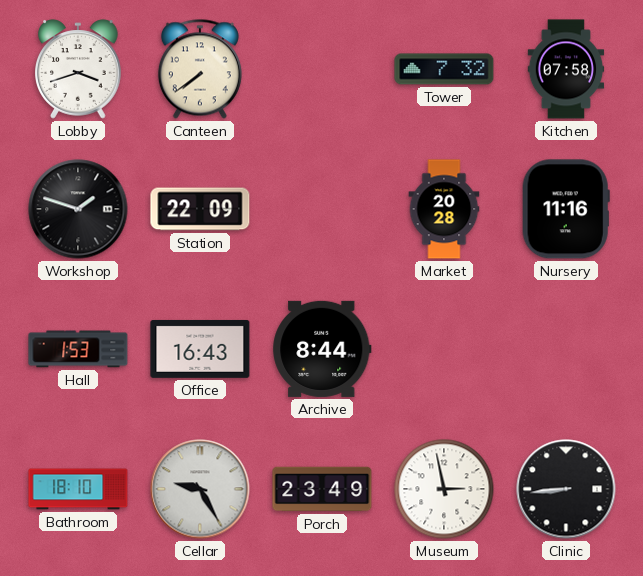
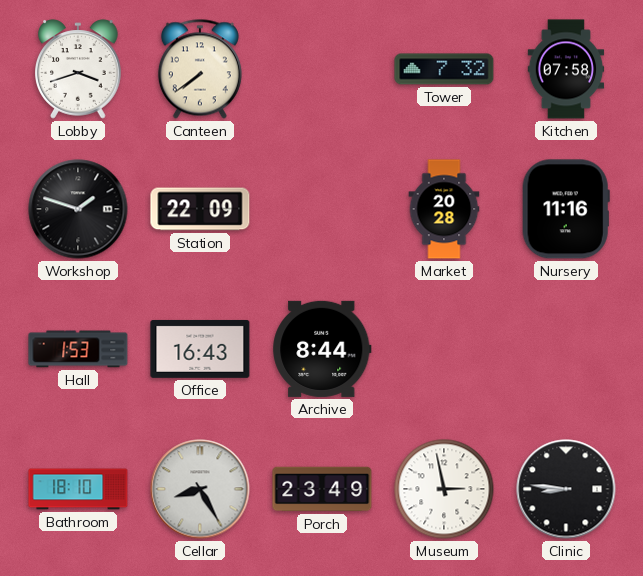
Cellar: 9:25 -> 8:25
Clinic: 8:44 -> 8:46
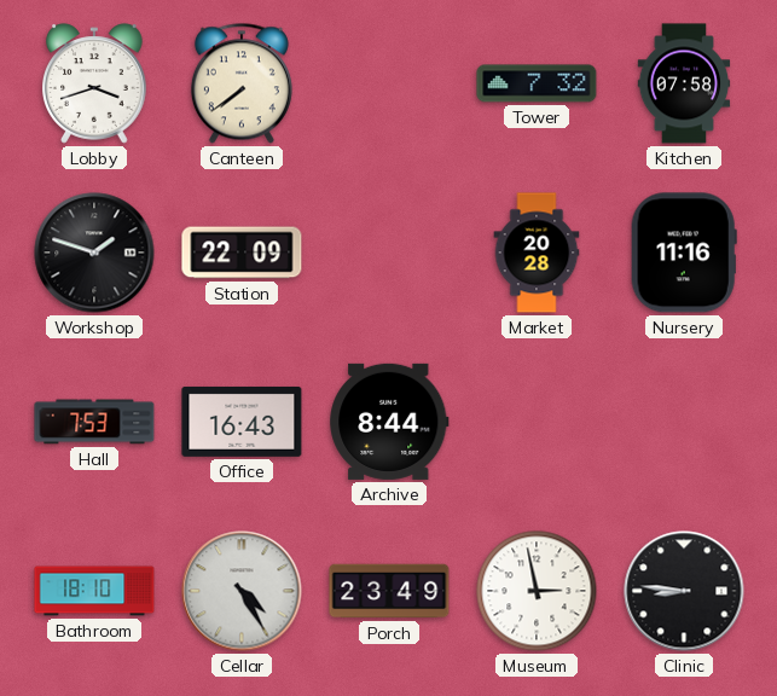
Hall: 1:53 -> 7:53
Cellar: 8:25 -> 4:25
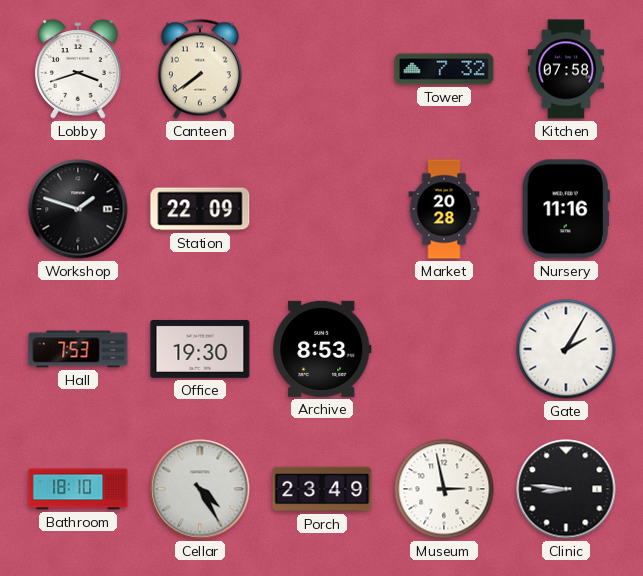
Office: 16:43 -> 19:30
Archive: 8:44 -> 8:53
Gate: none -> 2:05
